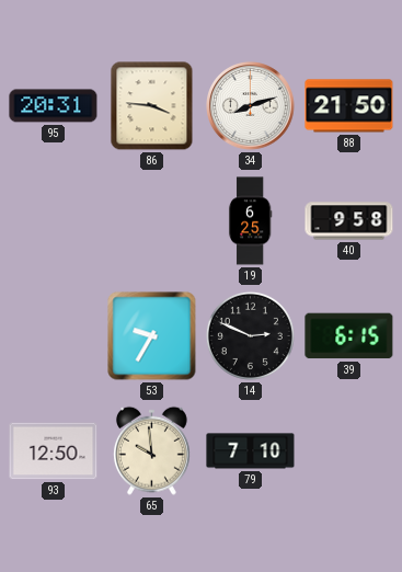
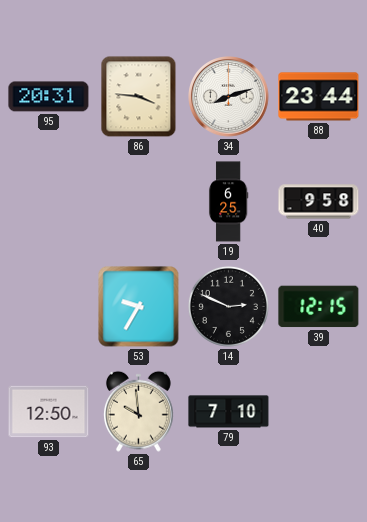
88: 21:50 -> 23:44
39: 6:15 -> 12:15
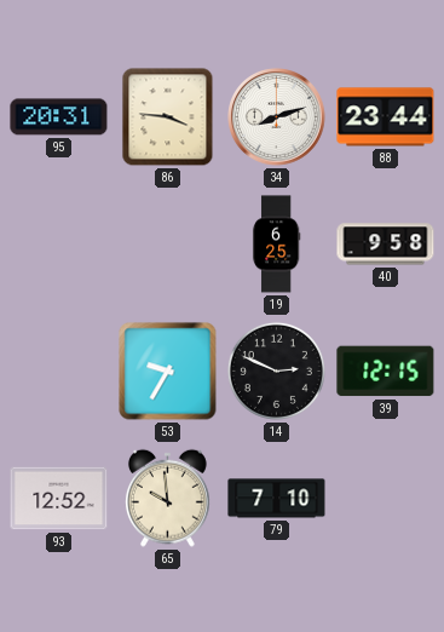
93: 12:50 -> 12:52
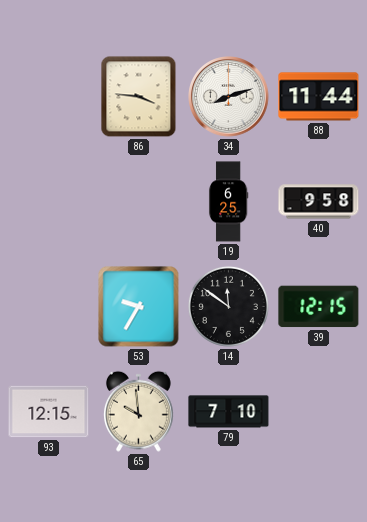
95: 20:31 -> none
88: 23:44 -> 11:44
14: 2:49 -> 11:51
93: 12:52 -> 12:15
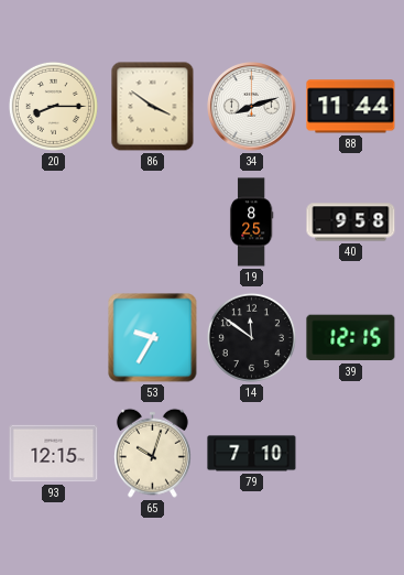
20: none -> 8:15
86: 3:46 -> 3:51
19: 6:25 -> 8:25
65: 9:59 -> 10:03
